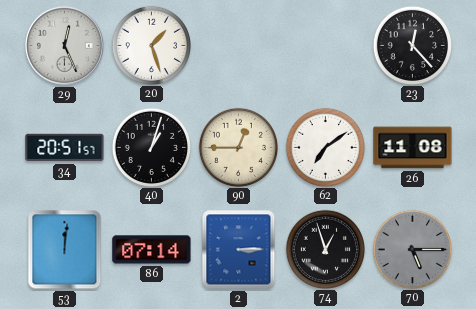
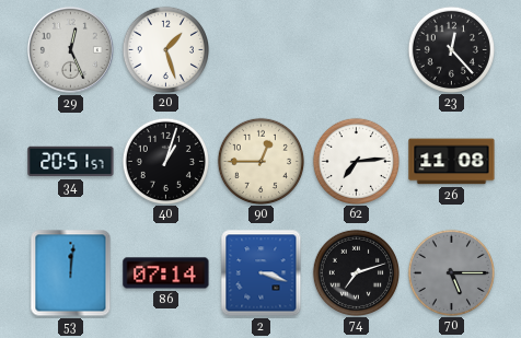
62: 7:09 -> 7:14
2: 3:15 -> 3:18
74: 12:57 -> 7:12
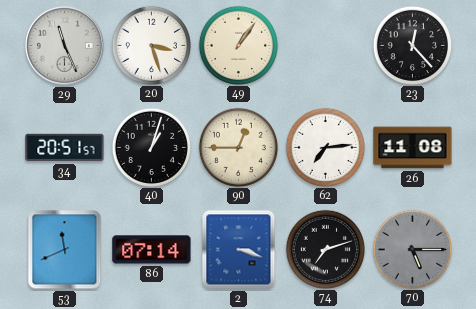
29: 12:26 -> 11:26
20: 1:27 -> 3:27
49: none -> 1:06
53: 12:01 -> 11:41
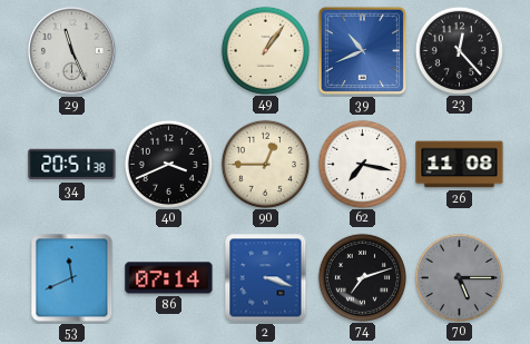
20: 3:27 -> none
39: none -> 10:41
34: 20:51:57 -> 20:51:38
40: 1:03 -> 3:41
62: 7:14 -> 7:17
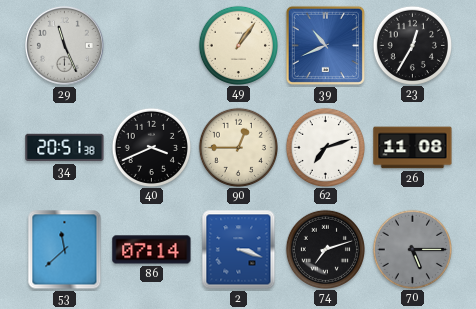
23: 12:23 -> 12:35
62: 7:17 -> 7:12
53: 11:41 -> 11:38
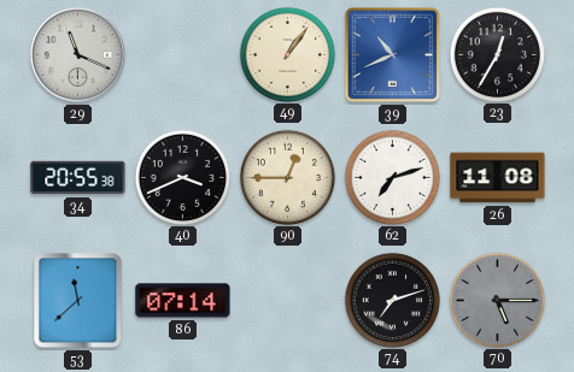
29: 11:26 -> 11:19
34: 20:51 -> 20:55
2: 3:18 -> none
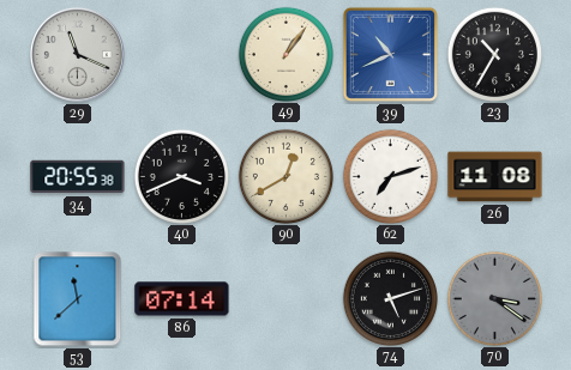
23: 12:35 -> 10:35
90: 12:45 -> 12:40
74: 7:12 -> 5:12
70: 5:15 -> 3:21
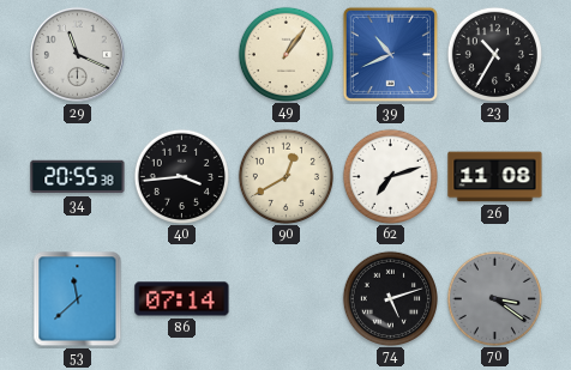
40: 3:41 -> 3:44
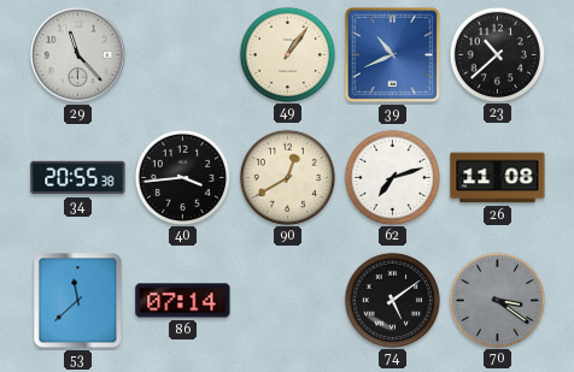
29: 11:19 -> 11:23
23: 10:35 -> 10:38
74: 5:12 -> 5:09
